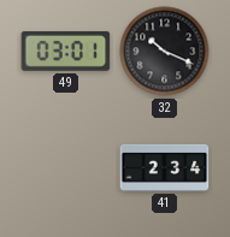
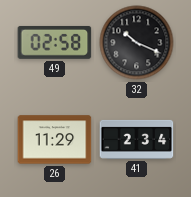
49: 03:01 -> 02:58
26: none -> 11:29
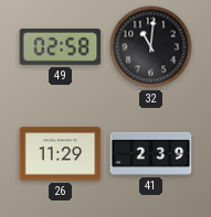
32: 10:19 -> 11:01
41: 2:34 -> 2:39
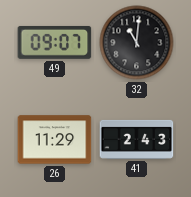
49: 02:58 -> 09:07
41: 2:39 -> 2:43
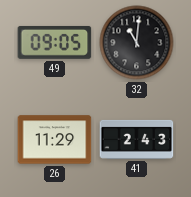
49: 09:07 -> 09:05
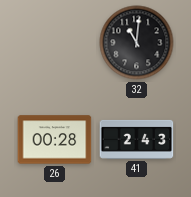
49: 09:05 -> none
26: 11:29 -> 00:28
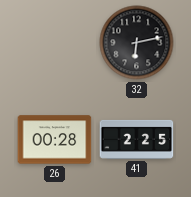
32: 11:01 -> 6:13
41: 2:43 -> 2:25
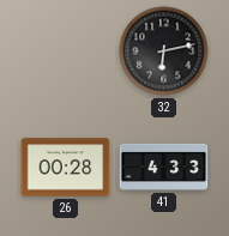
41: 2:25 -> 4:33
